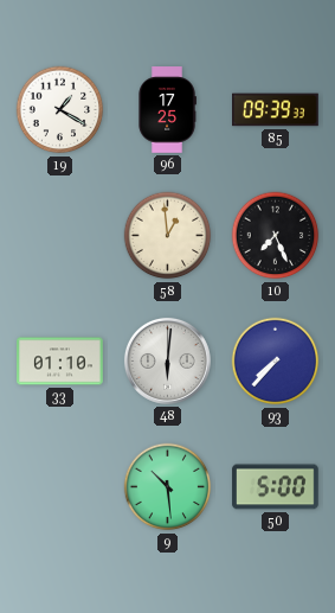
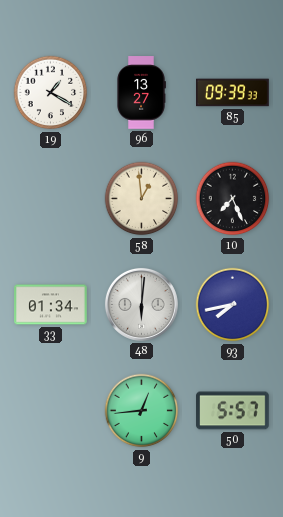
96: 17:25 -> 13:27
33: 01:10 -> 01:34
93: 7:37 -> 7:43
9: 10:29 -> 12:44
50: 5:00 -> 5:57
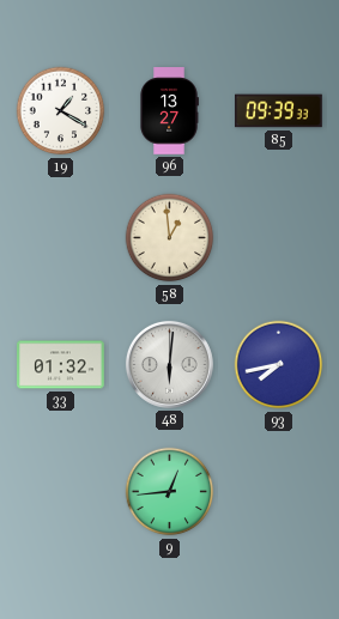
10: 7:26 -> none
33: 01:34 -> 01:32
50: 5:57 -> none
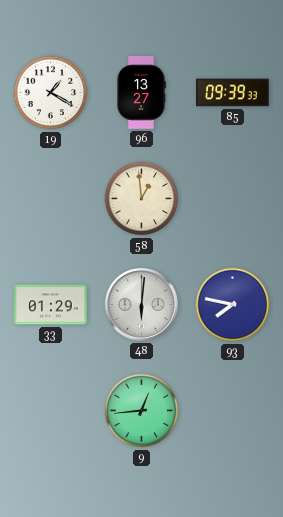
33: 01:32 -> 01:29
93: 7:43 -> 7:47
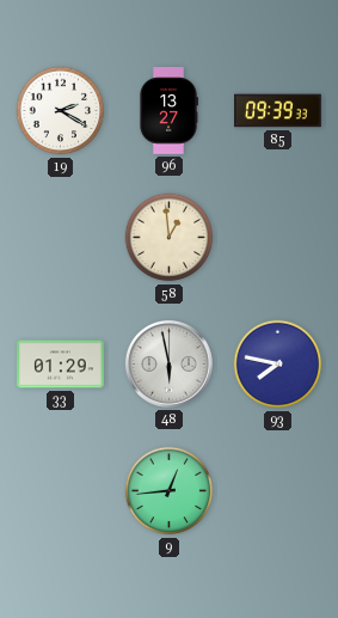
19: 1:20 -> 2:20
48: 6:01 -> 5:58
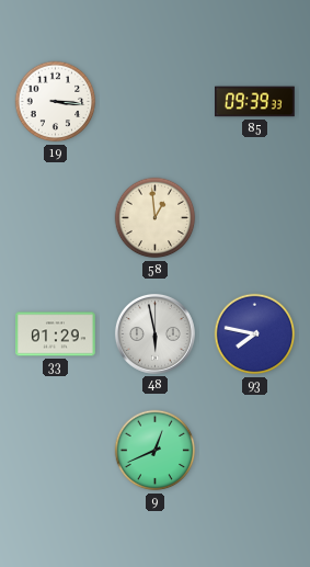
19: 2:20 -> 3:16
96: 13:27 -> none
9: 12:44 -> 12:41
